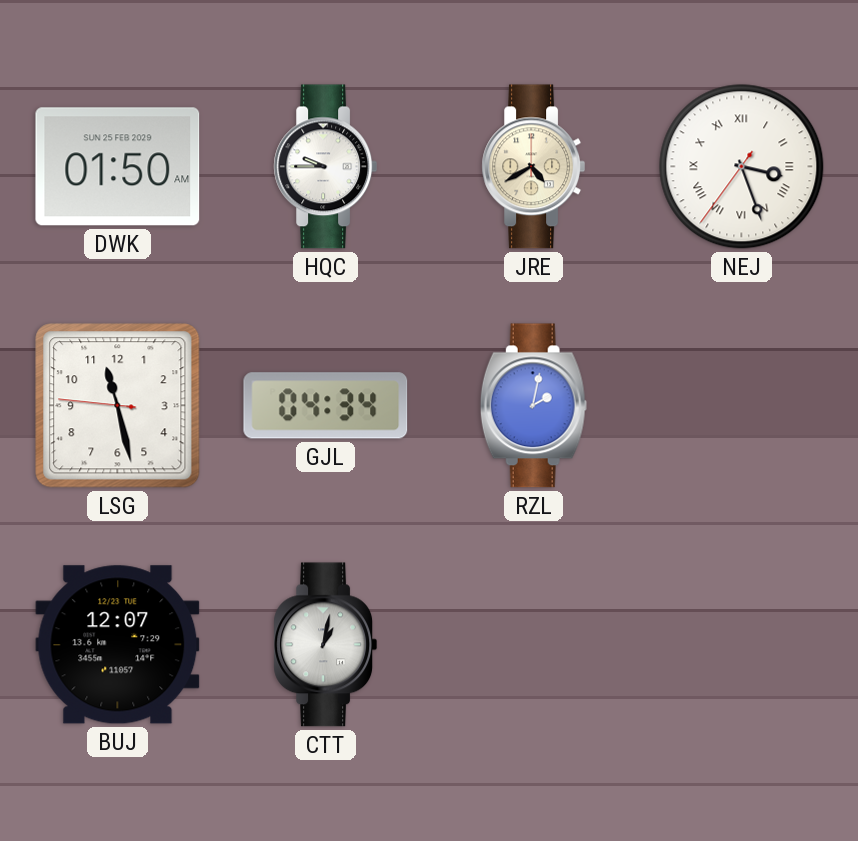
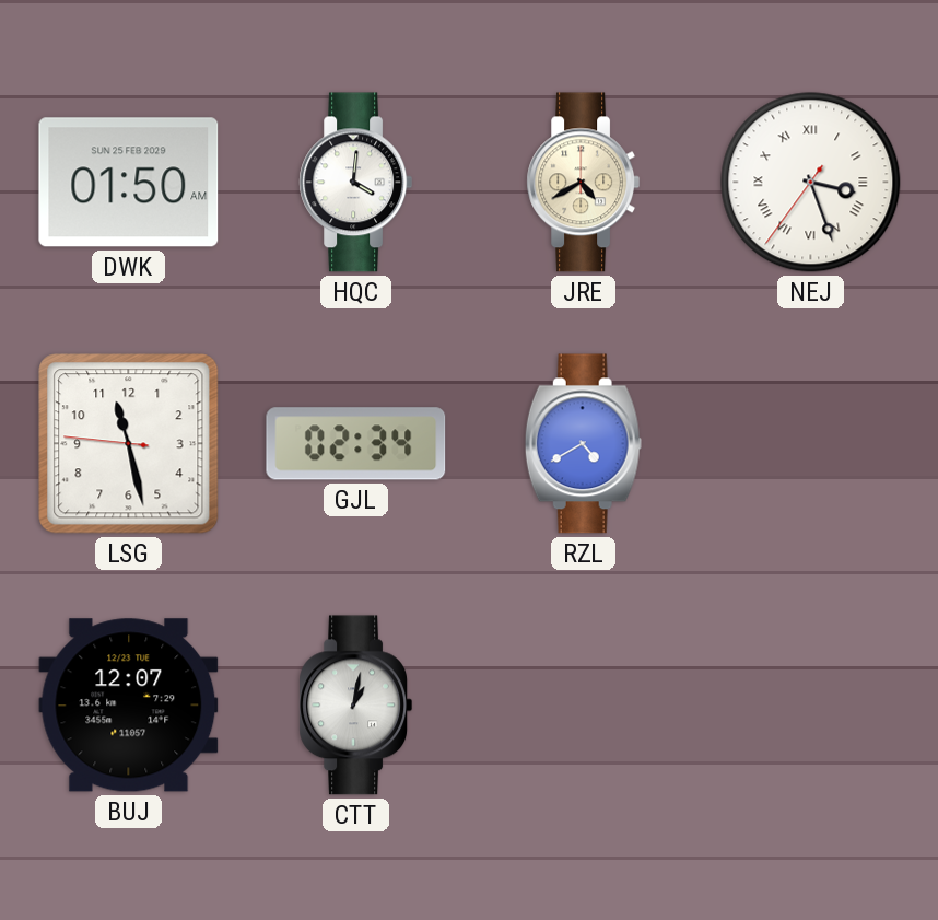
HQC: 9:45 -> 4:01
GJL: 04:34 -> 02:34
RZL: 2:02 -> 4:40
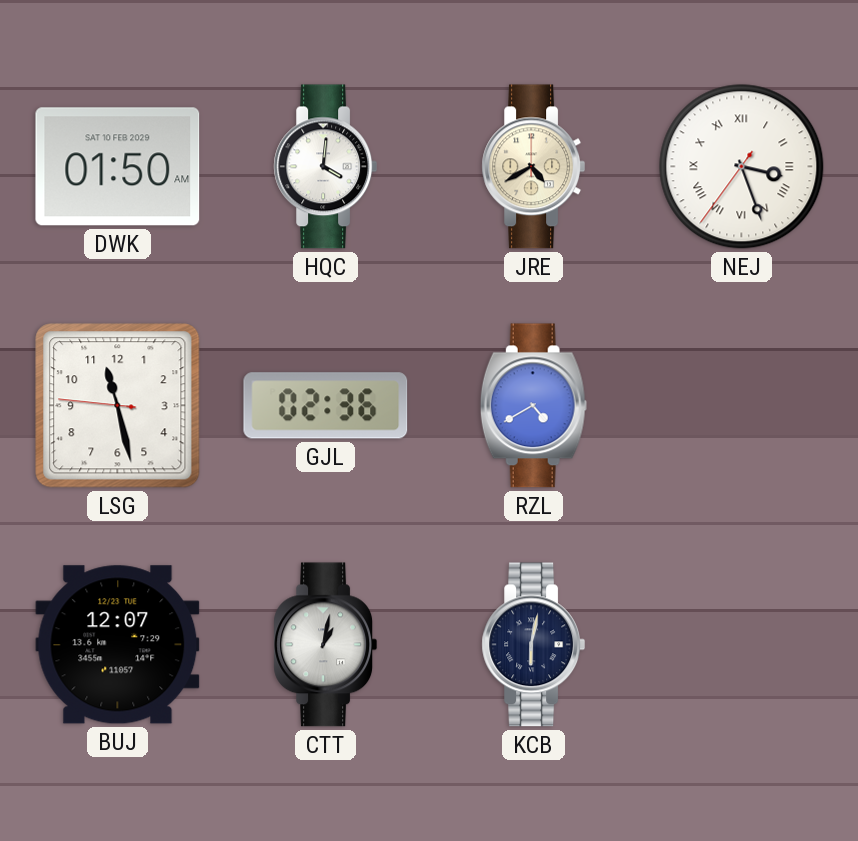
DWK date: SUN 25 FEB 2029 -> SAT 10 FEB 2029
GJL: 02:34 -> 02:36
KCB: none -> 6:02
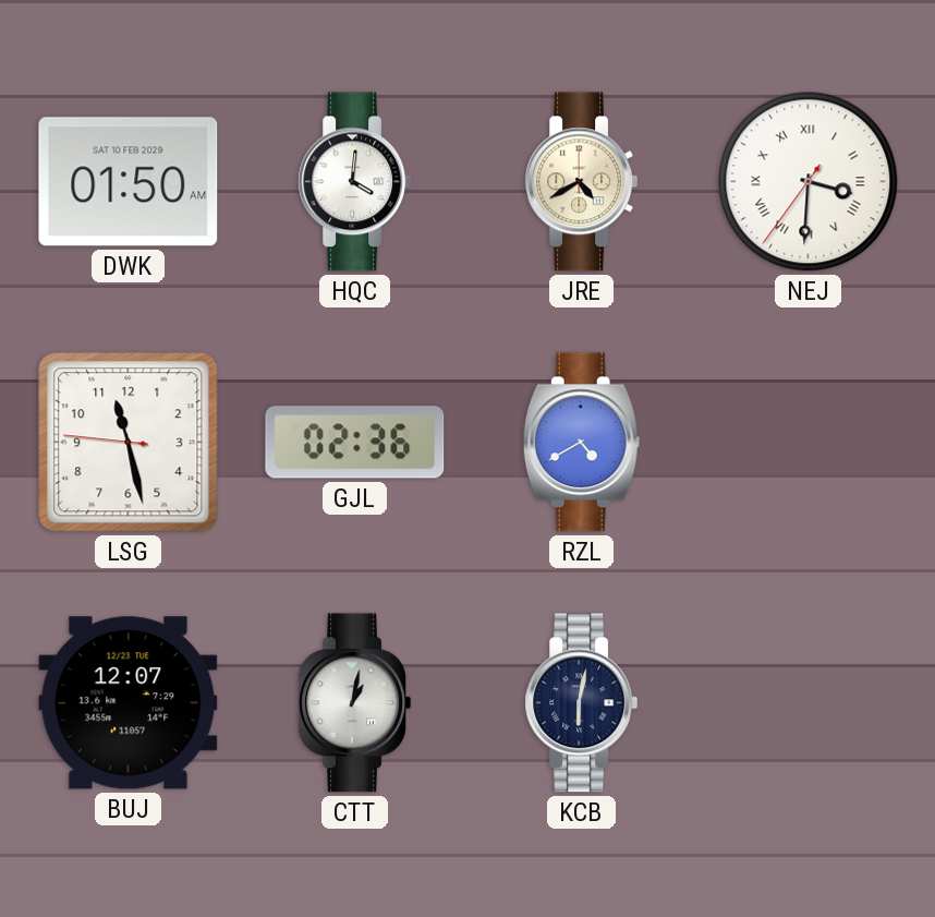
NEJ: 3:26 -> 3:30
